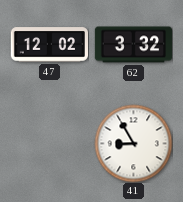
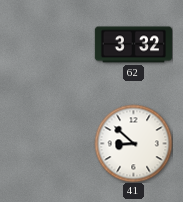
47: 12:02 -> none
41: 8:55 -> 8:52
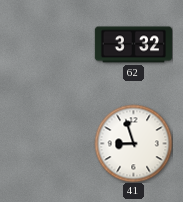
41: 8:52 -> 8:57
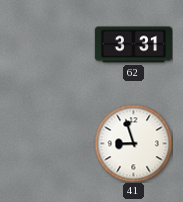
62: 3:32 -> 3:31
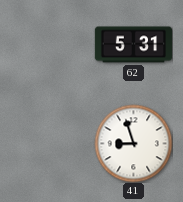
62: 3:31 -> 5:31
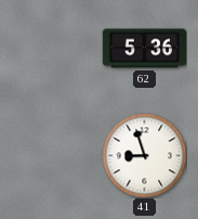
62: 5:31 -> 5:36
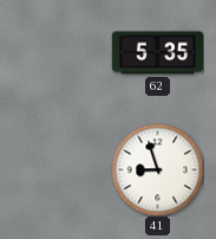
62: 5:36 -> 5:35
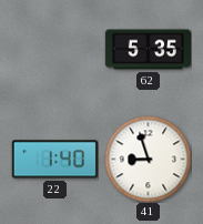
22: none -> 1:40
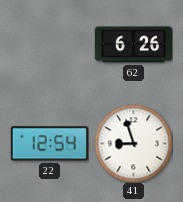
62: 5:35 -> 6:26
22: 1:40 -> 12:54
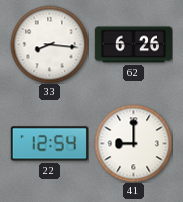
33: none -> 8:16
41: 8:57 -> 9:00
